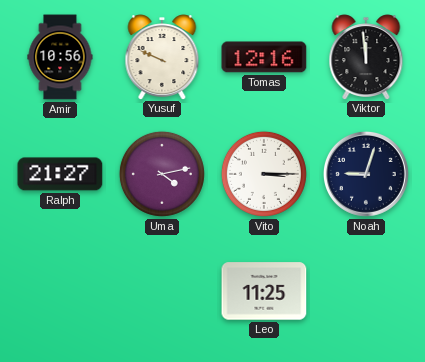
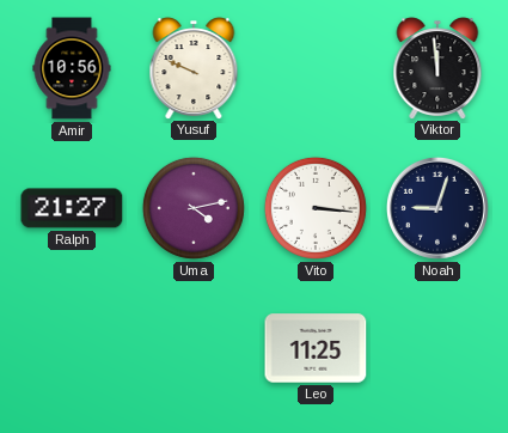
Tomas: 12:16 -> none
Vito: 3:15 -> 3:16
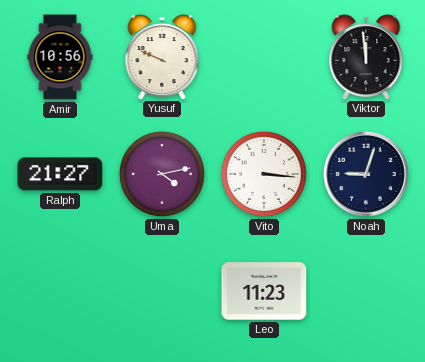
Leo: 11:25 -> 11:23
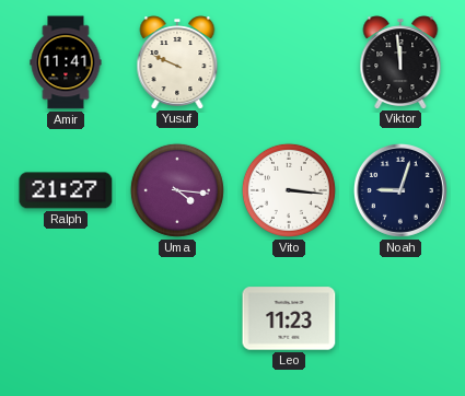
Amir: 10:56 -> 11:41
Uma: 4:13 -> 4:16
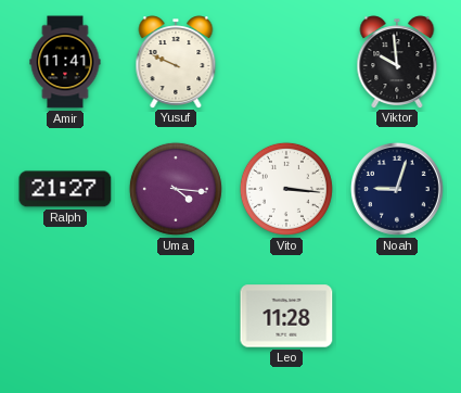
Viktor: 11:59 -> 9:59
Leo: 11:23 -> 11:28
